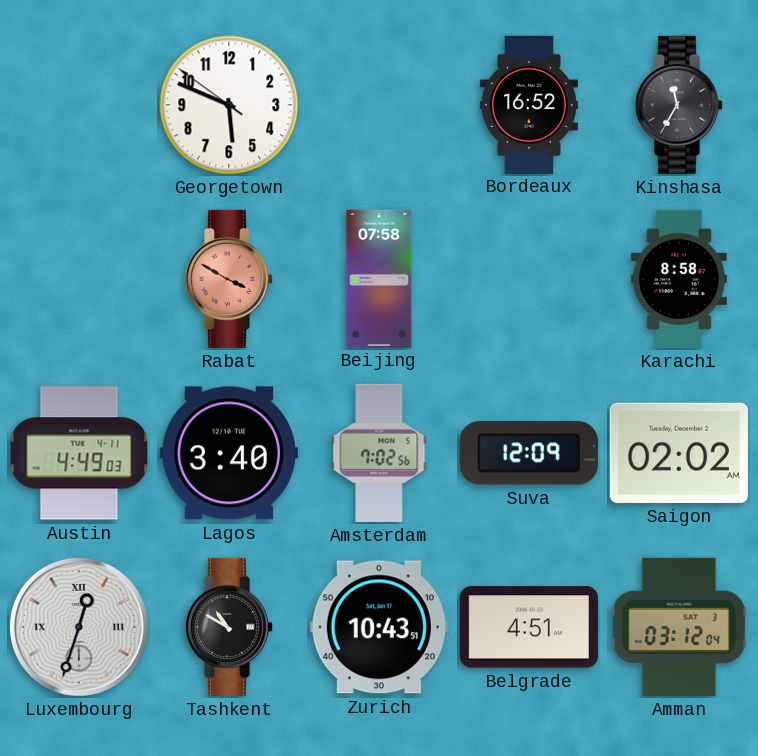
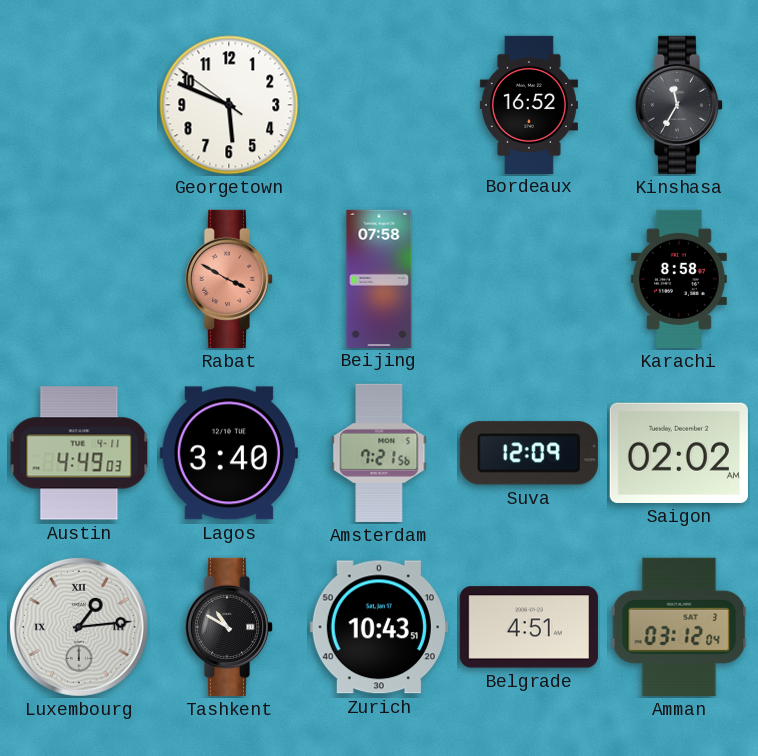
Amsterdam: 7:02 -> 7:21
Luxembourg: 12:33 -> 1:14
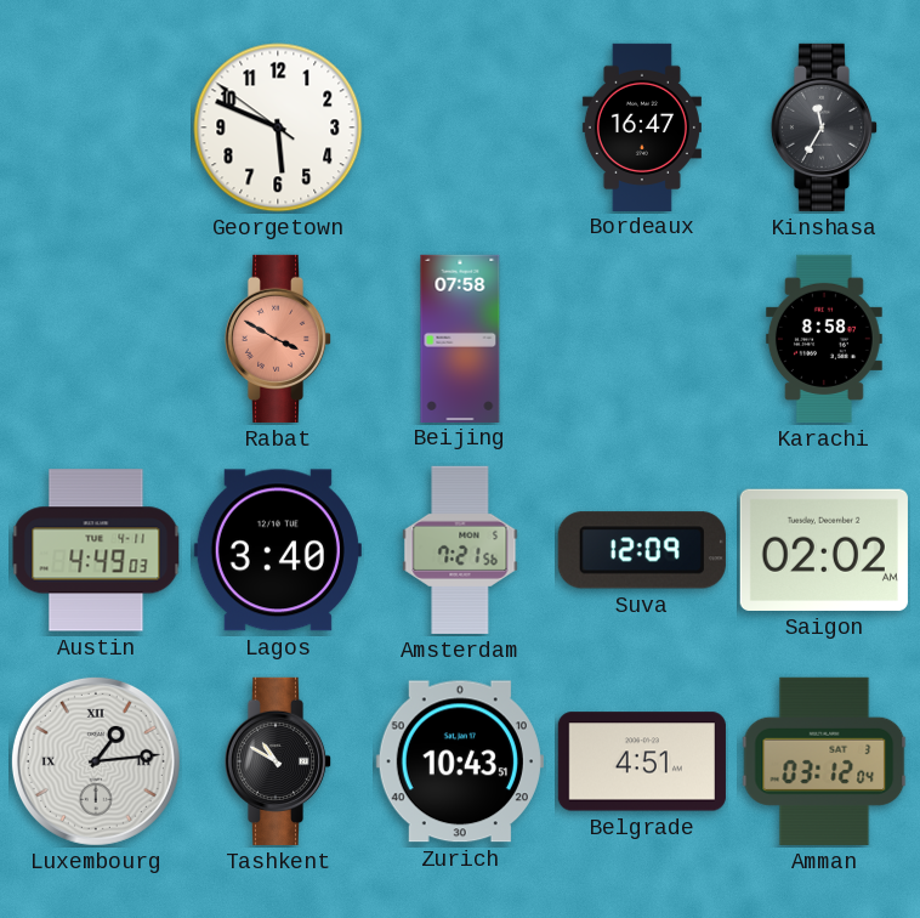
Bordeaux: 16:52 -> 16:47
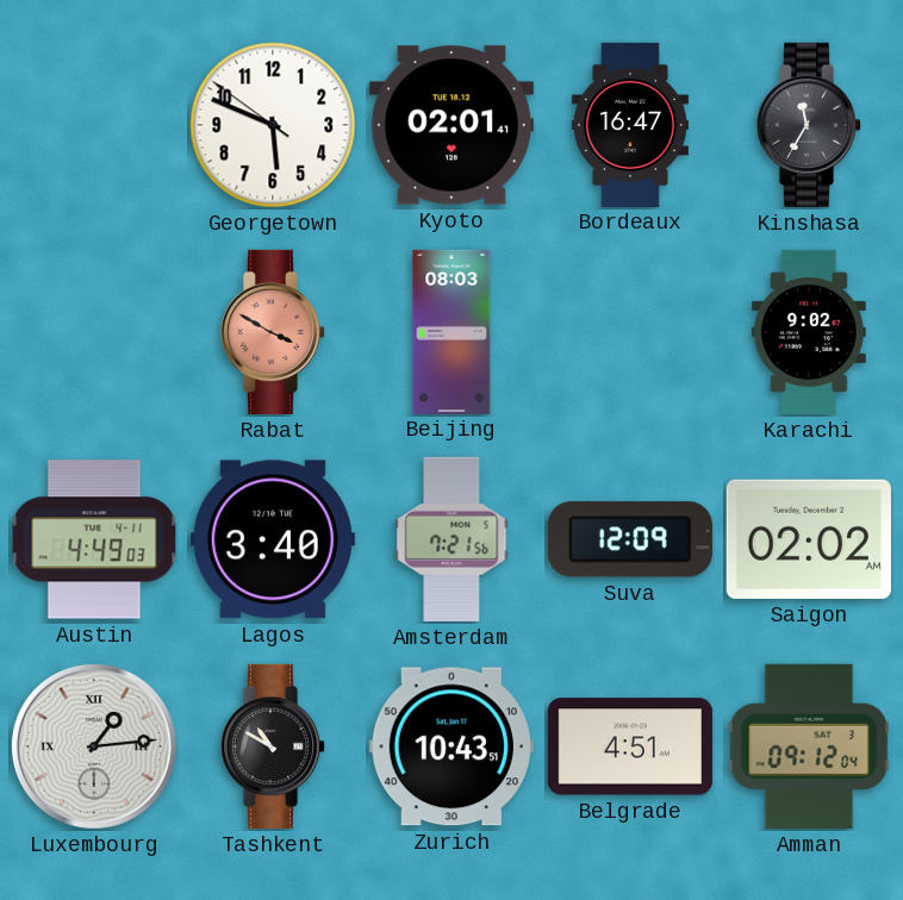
Kyoto: none -> 02:01
Beijing: 07:58 -> 08:03
Karachi: 8:58 -> 9:02
Amman: 03:12 -> 09:12
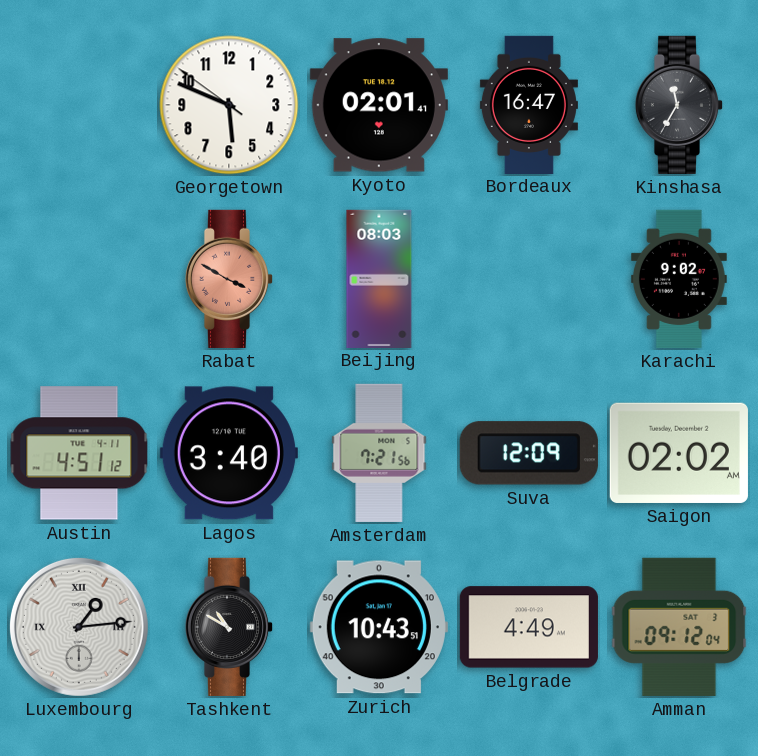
Austin: 4:49 -> 4:51
Belgrade: 4:51 -> 4:49
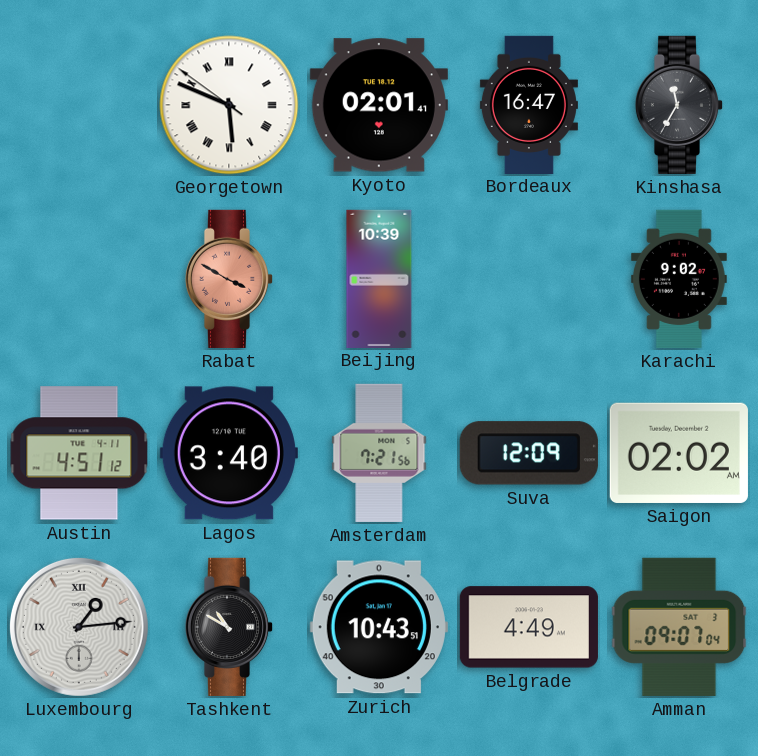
Georgetown numerals: Arabic -> Roman
Beijing: 08:03 -> 10:39
Amman: 09:12 -> 09:07
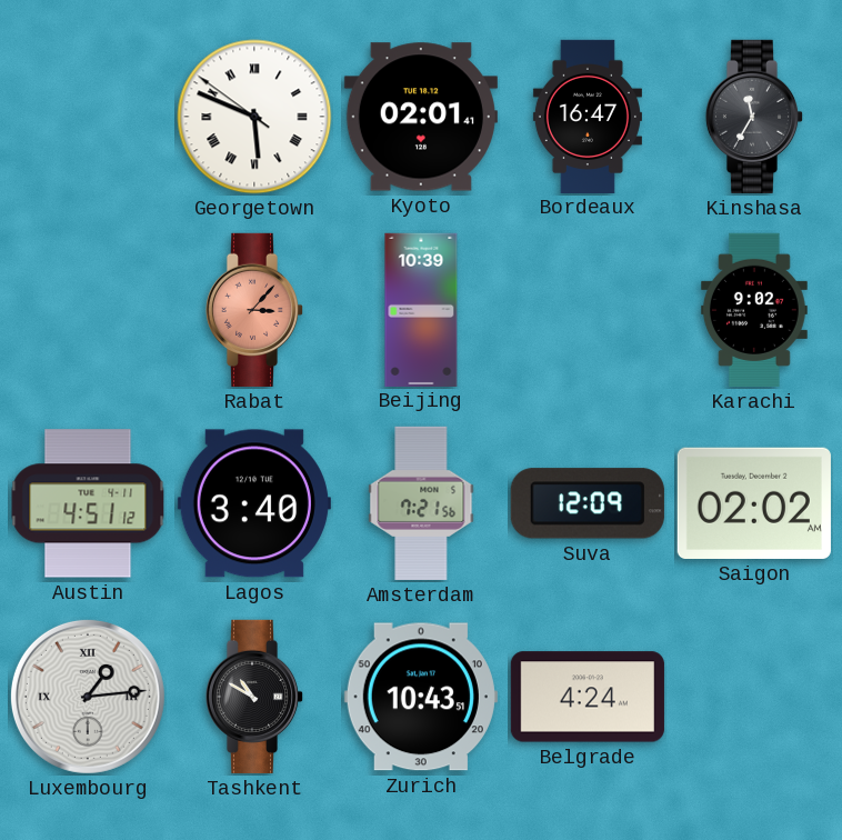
Rabat: 3:50 -> 3:07
Belgrade: 4:49 -> 4:24
Amman: 09:07 -> none
